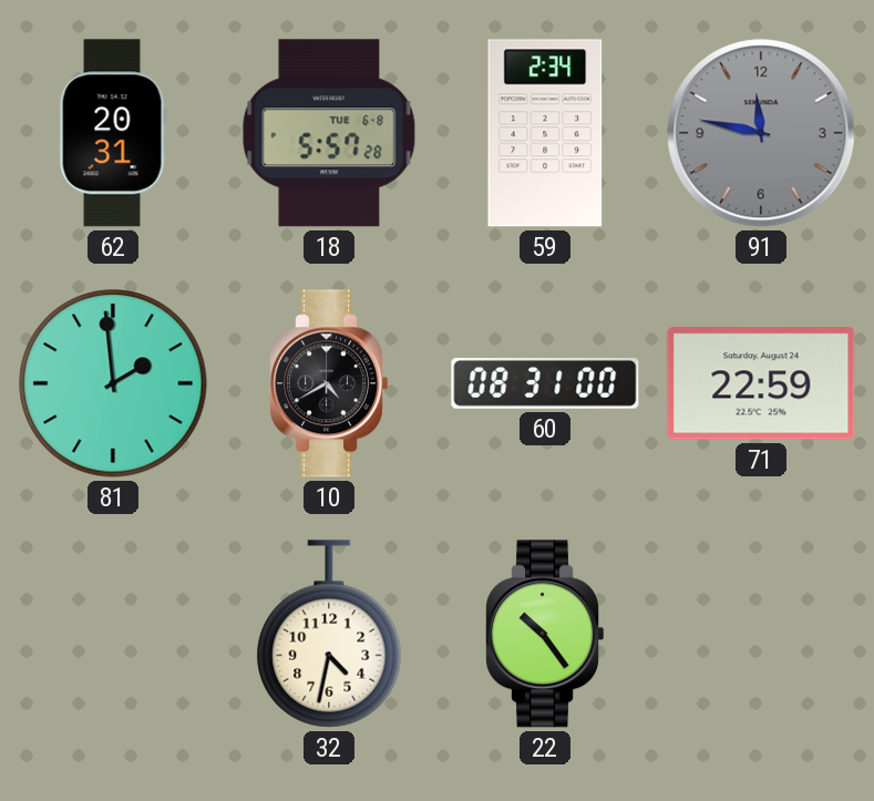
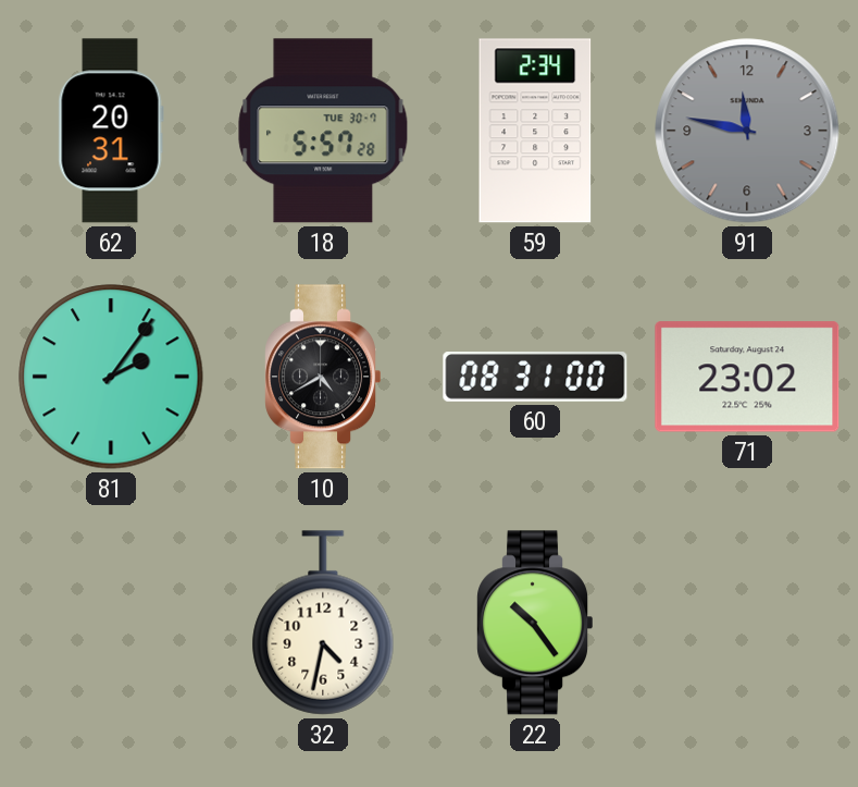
18 date: TUE 6-8 -> TUE 30-7
81: 1:59 -> 2:06
71: 22:59 -> 23:02
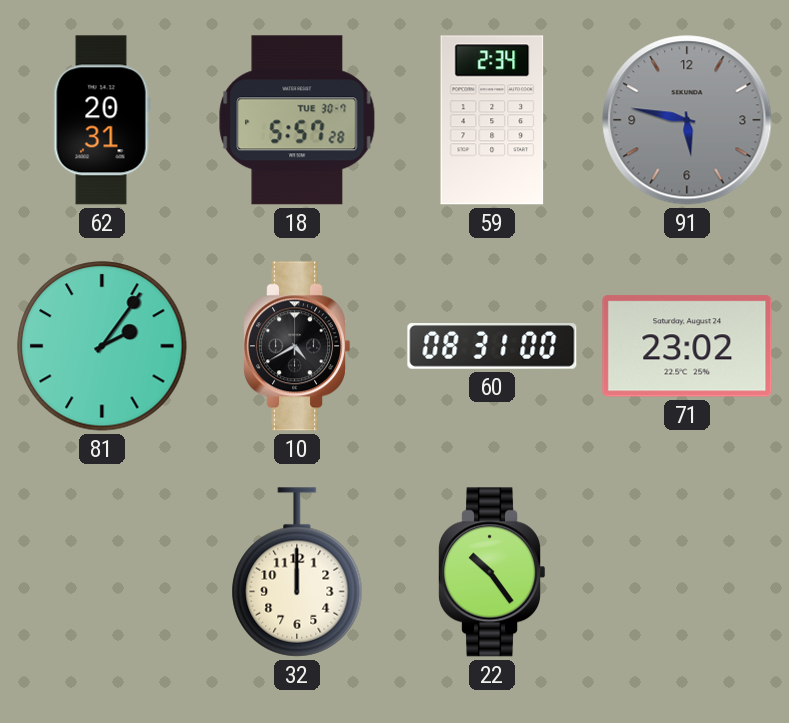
91: 11:47 -> 5:47
32: 4:32 -> 12:00
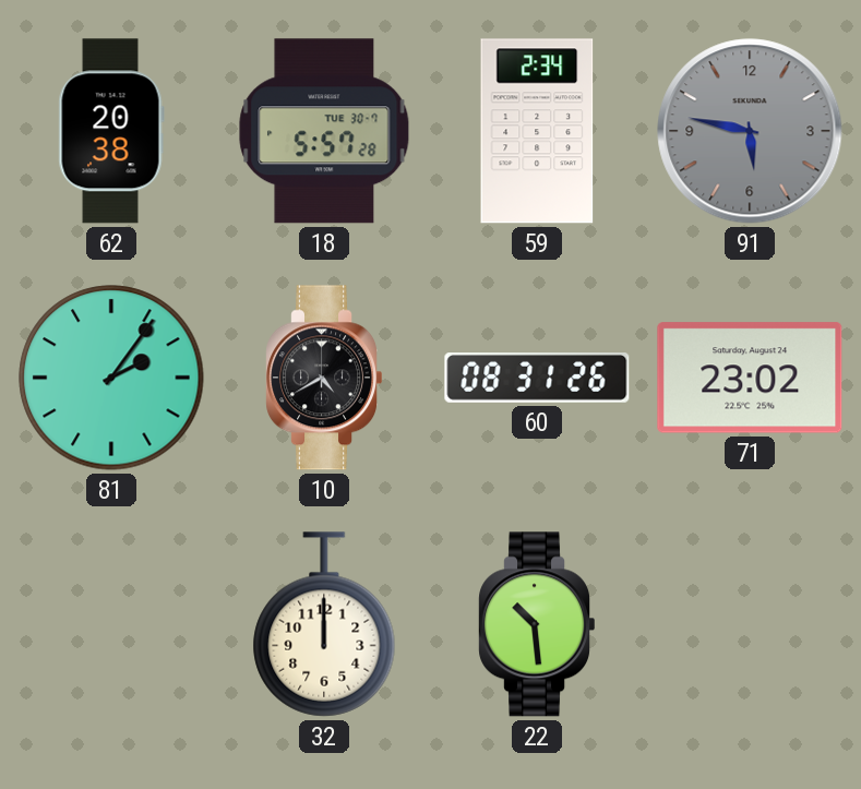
62: 20:31 -> 20:38
60: 08:31:00 -> 08:31:26
22: 10:24 -> 10:29
